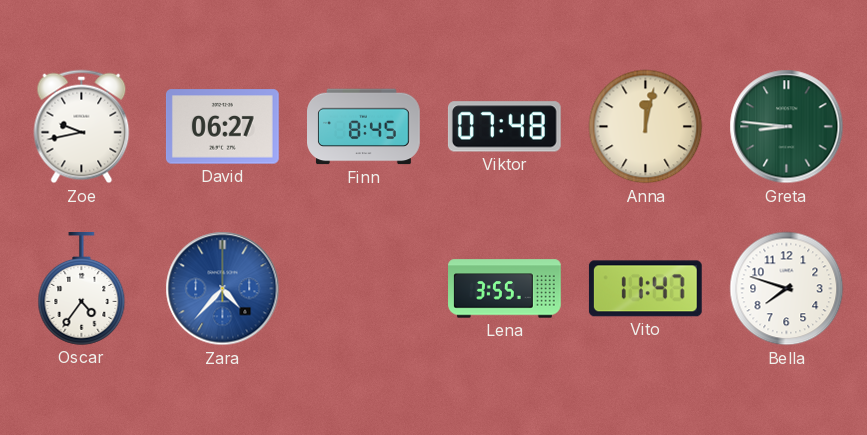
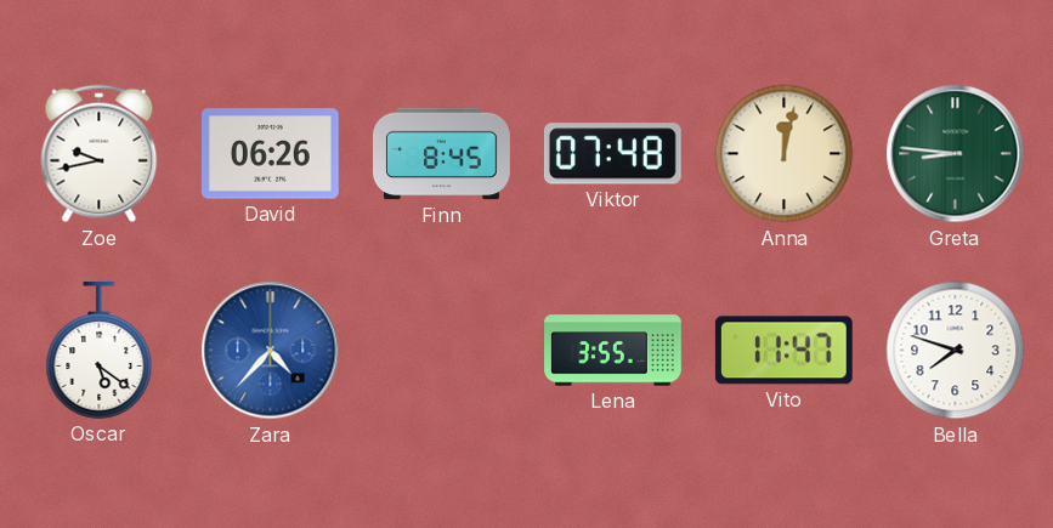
David: 06:27 -> 06:26
Oscar: 4:36 -> 5:21
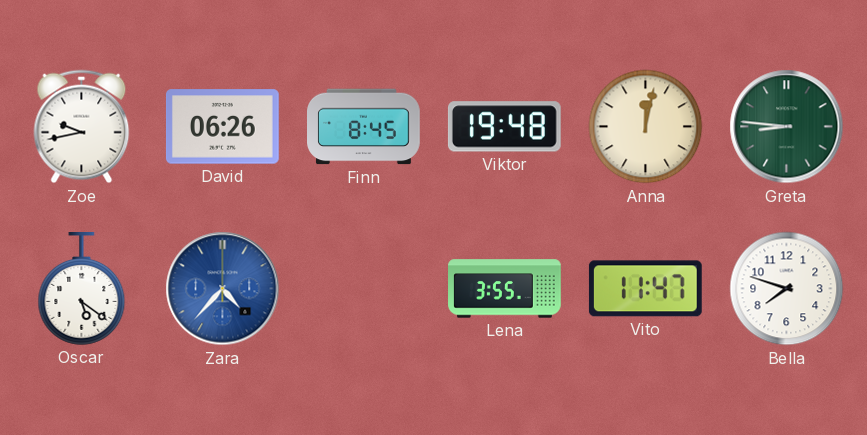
Viktor: 07:48 -> 19:48
